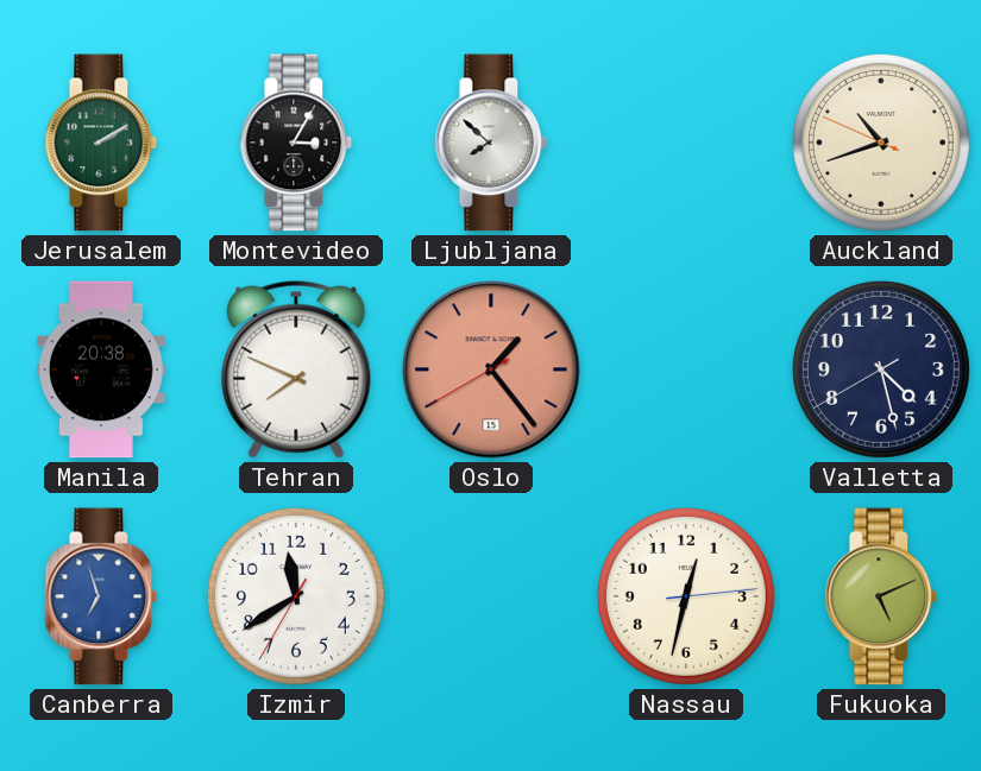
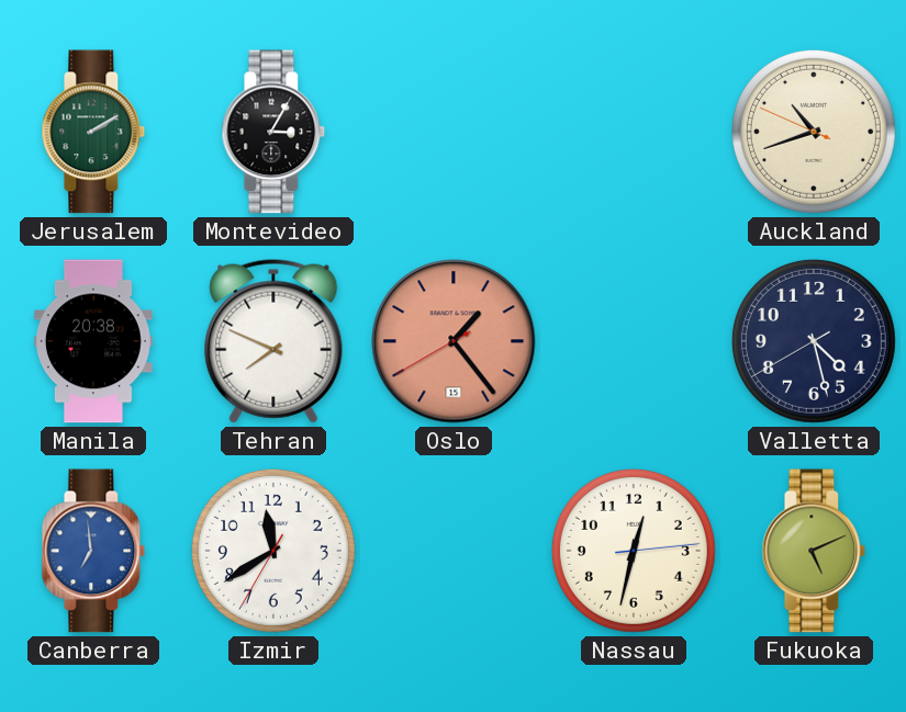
Ljubljana: 7:52 -> none
Canberra: 6:57 -> 6:59
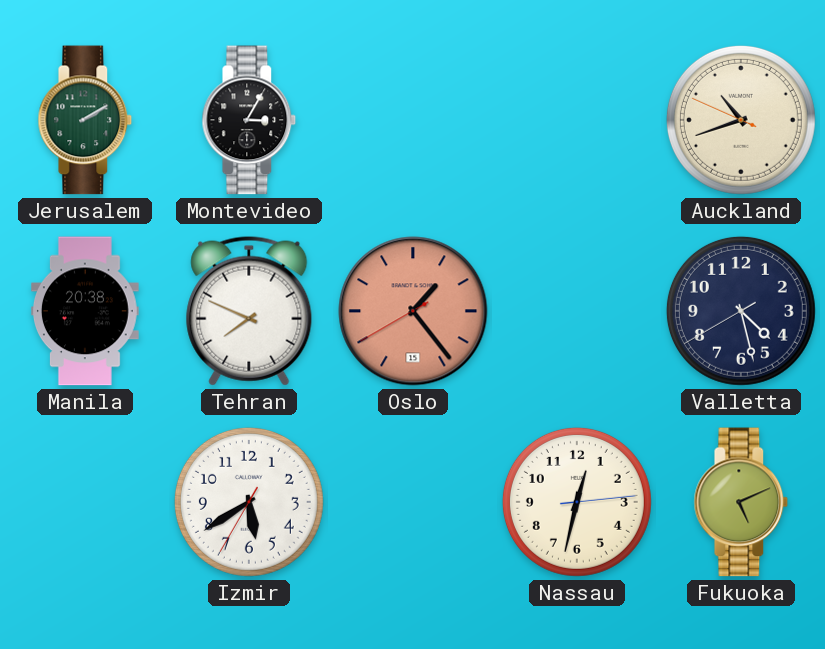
Canberra: 6:59 -> none
Izmir: 11:39 -> 5:39
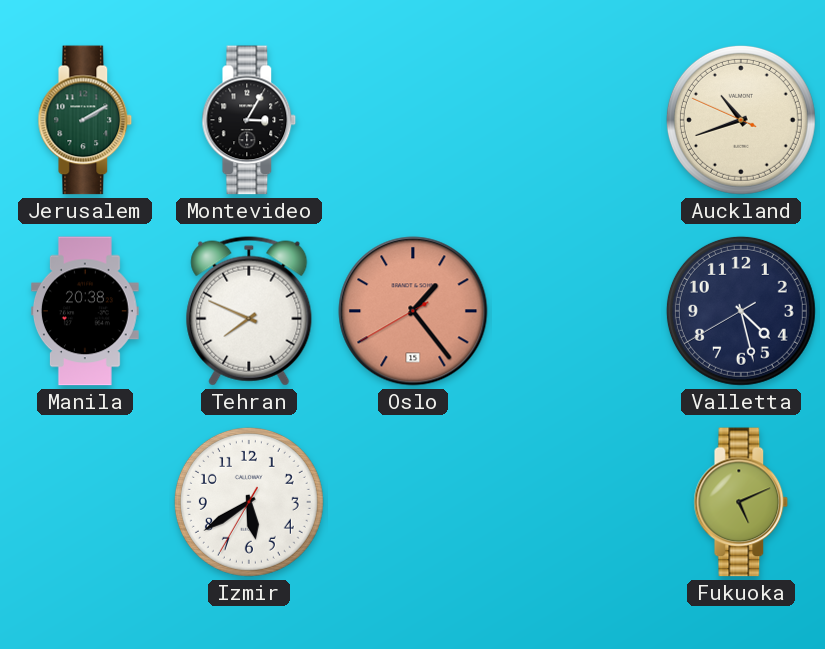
Nassau: 12:32 -> none
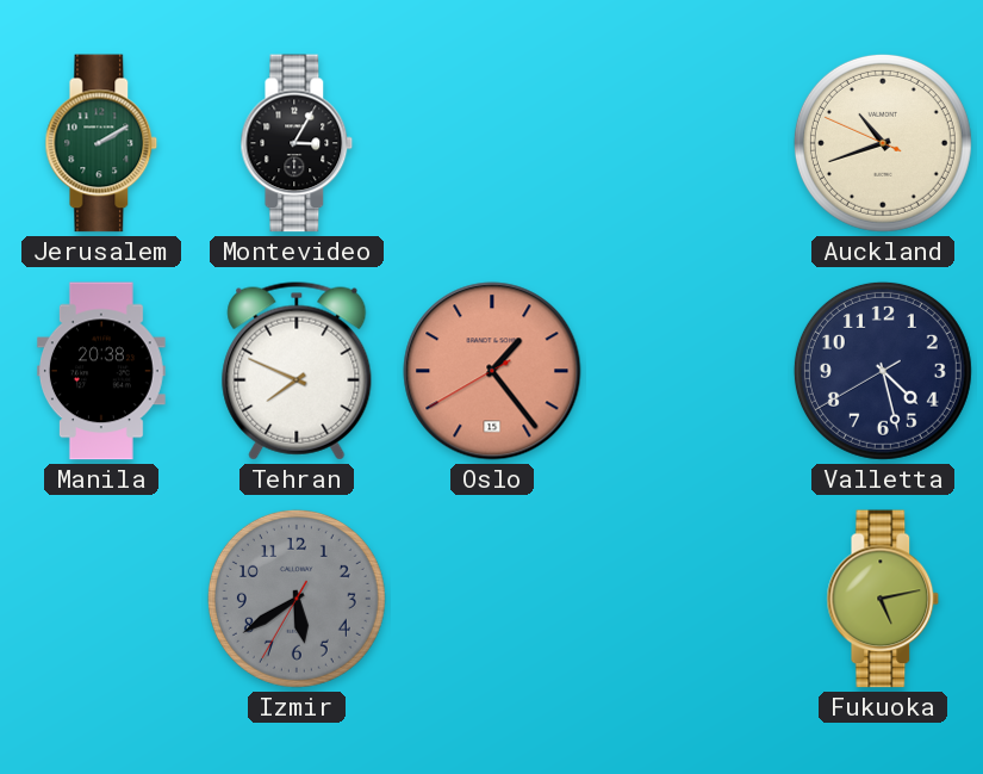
Izmir dial: white -> grey
Fukuoka: 5:11 -> 5:13
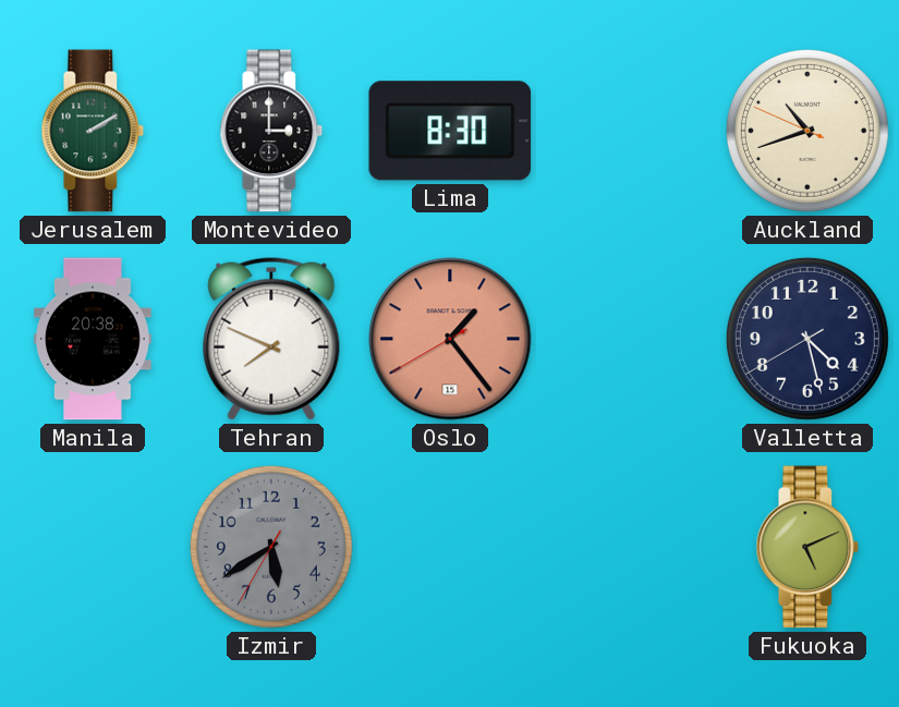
Montevideo: 3:05 -> 3:00
Lima: none -> 8:30
Fukuoka: 5:13 -> 5:11
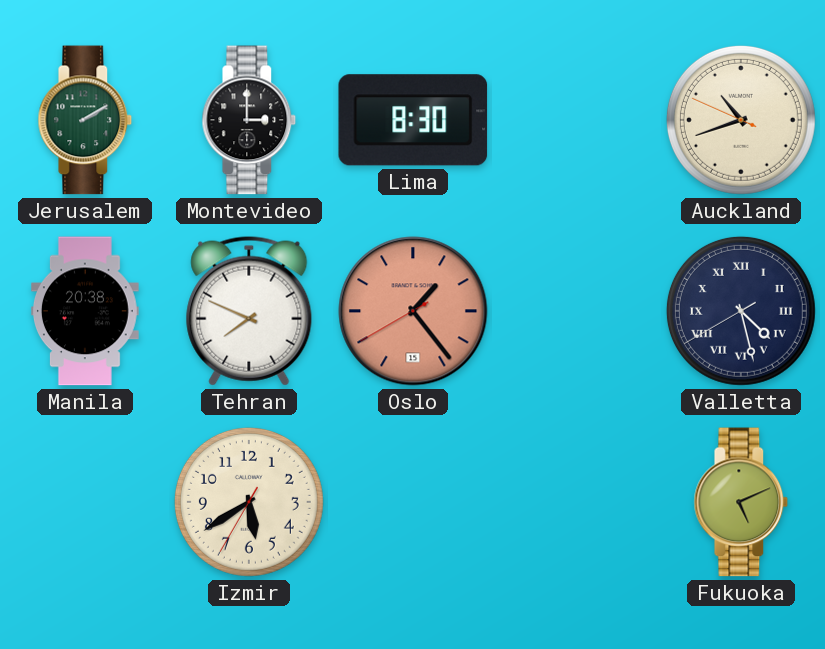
Valletta numerals: Arabic -> Roman
Izmir dial: grey -> cream
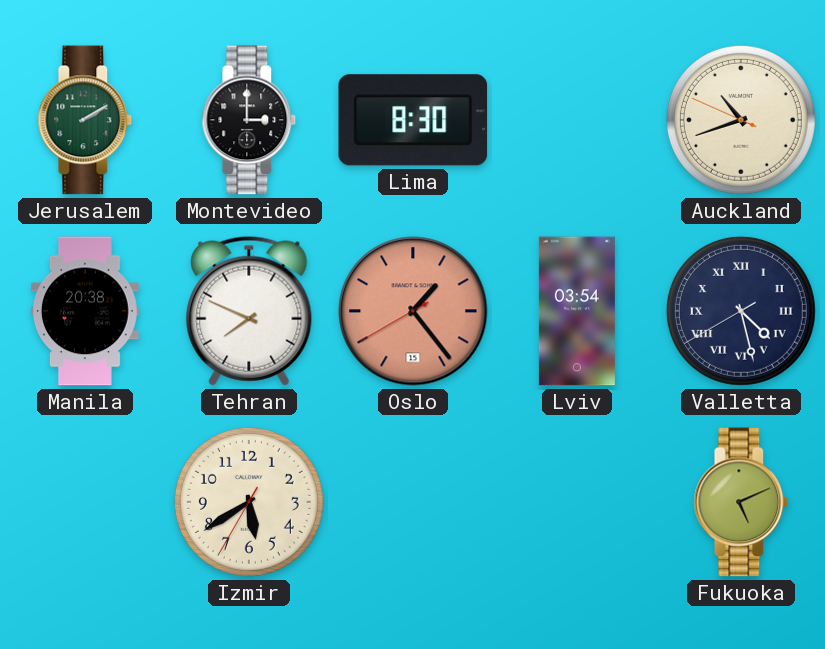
Lviv: none -> 03:54
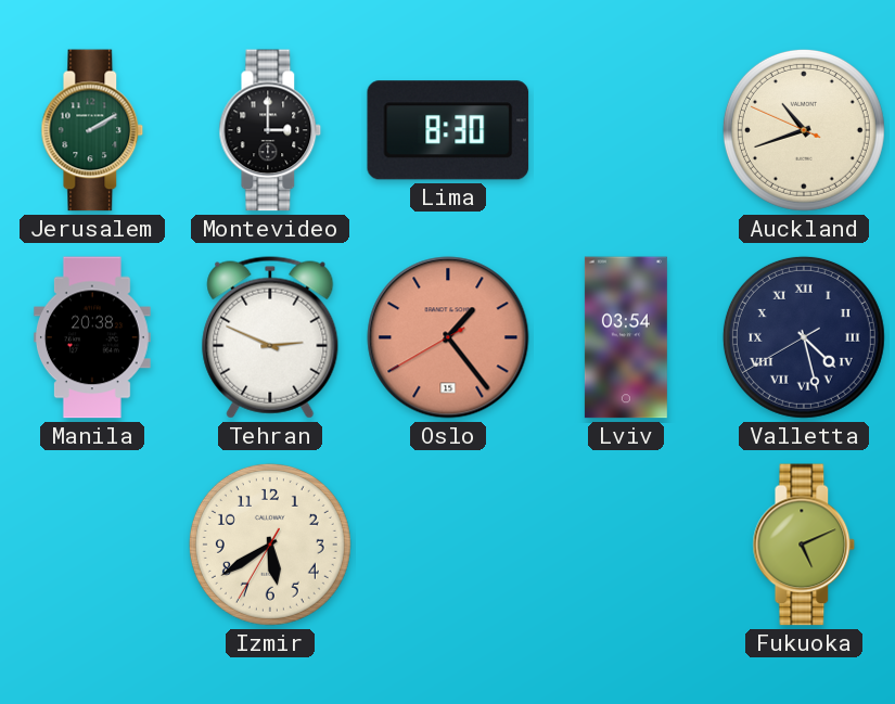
Tehran: 7:49 -> 2:49
